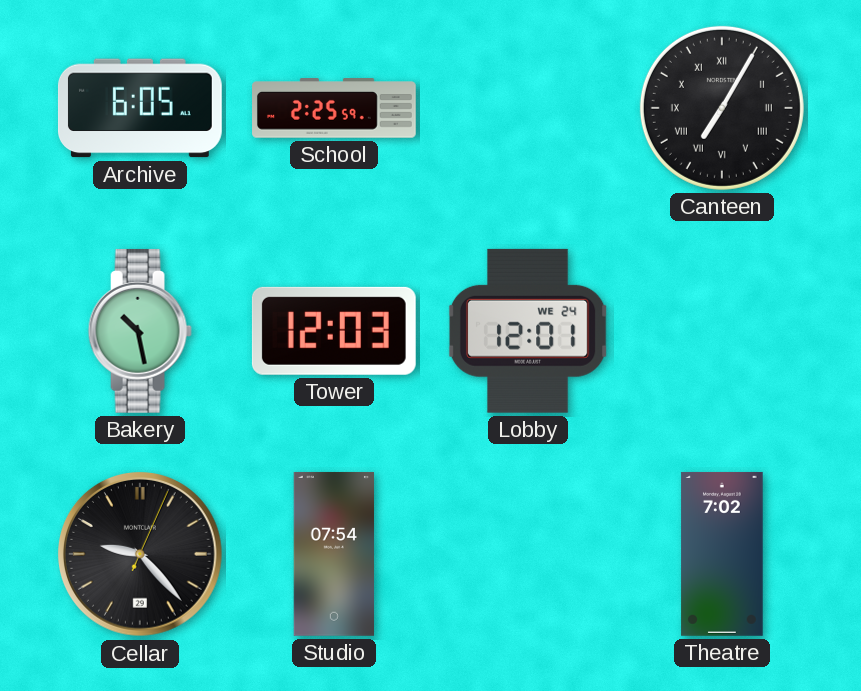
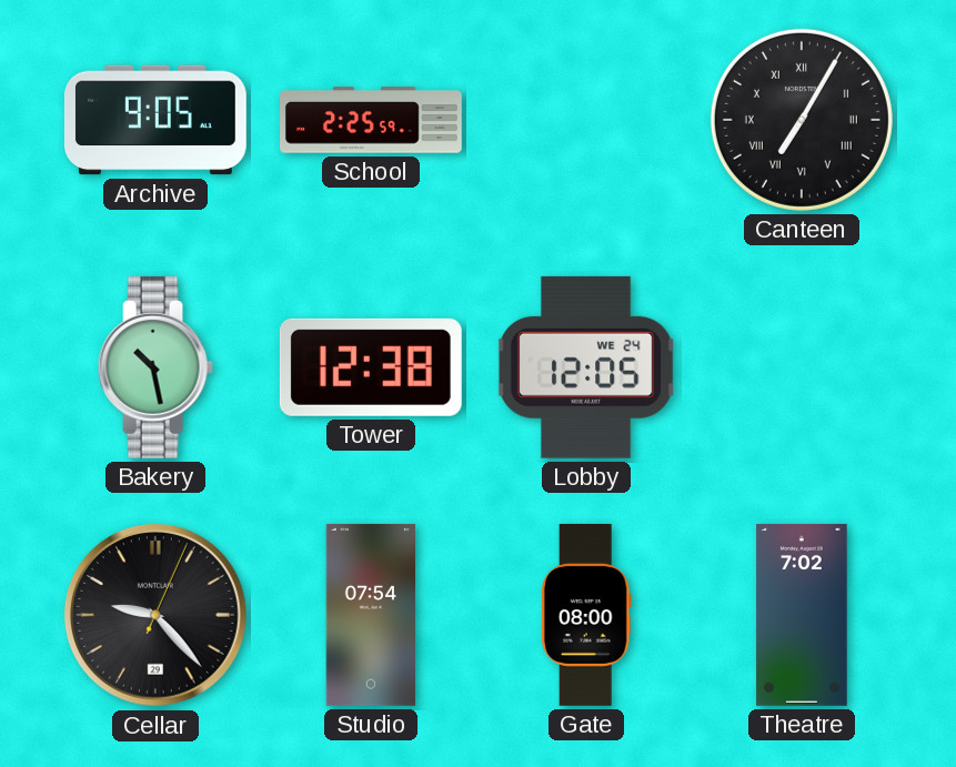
Archive: 6:05 -> 9:05
Tower: 12:03 -> 12:38
Lobby: 12:01 -> 12:05
Gate: none -> 08:00
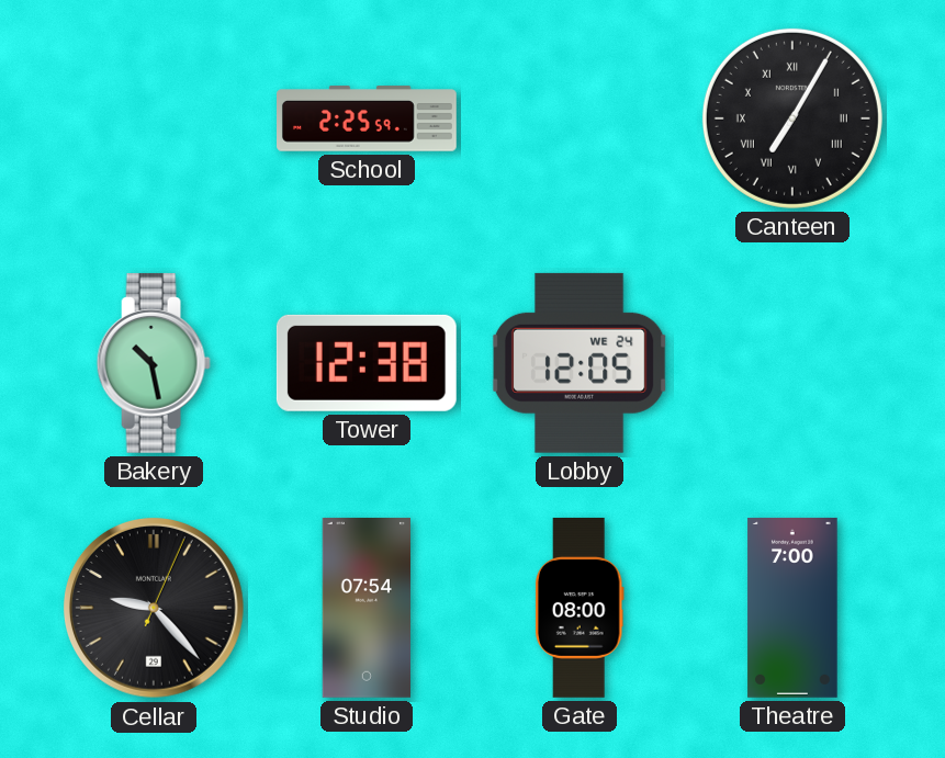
Archive: 9:05 -> none
Theatre: 7:02 -> 7:00
